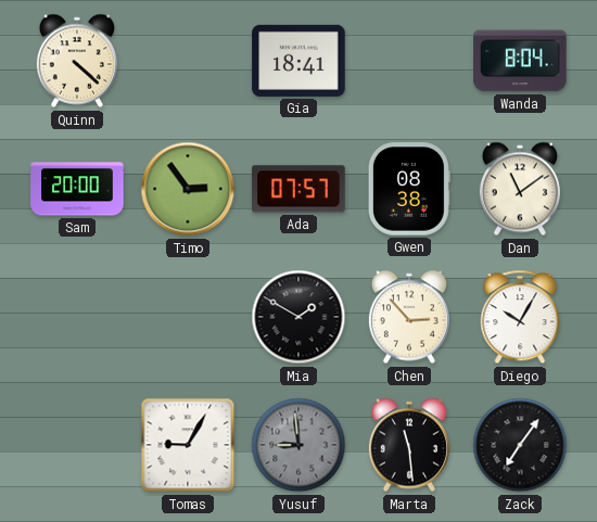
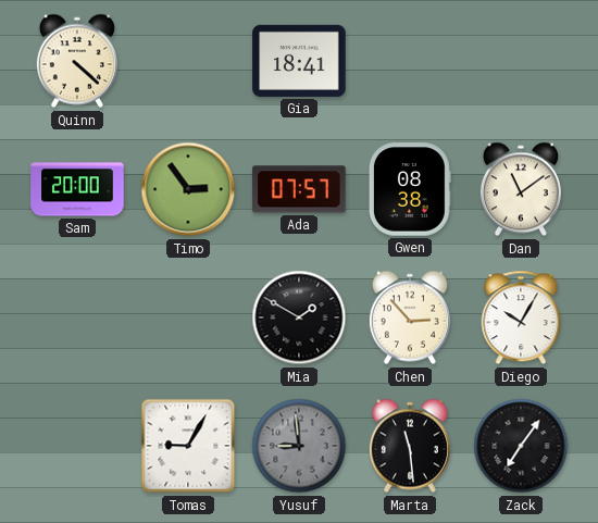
Wanda: 8:04 -> none
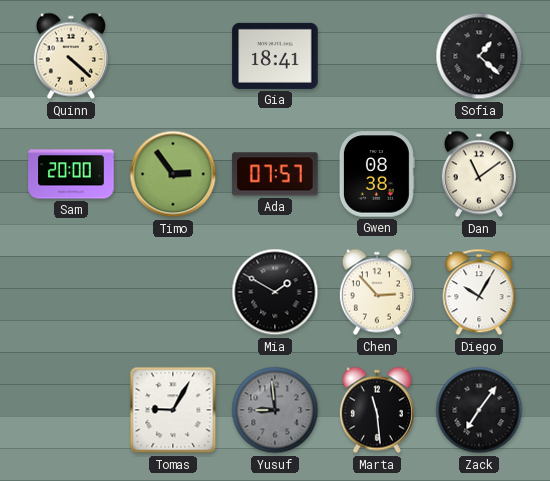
Sofia: none -> 1:22
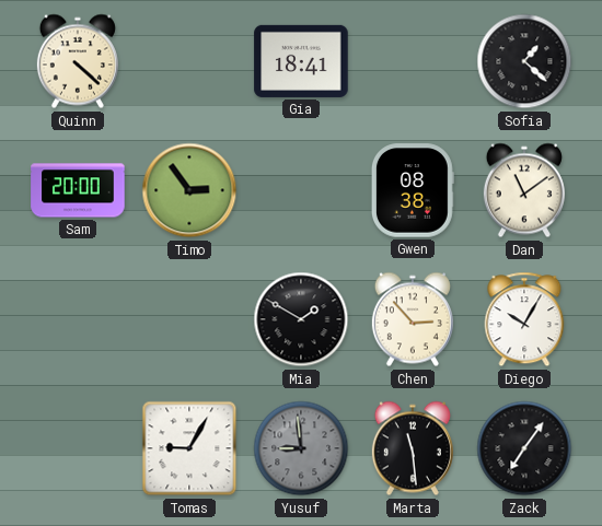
Ada: 07:57 -> none
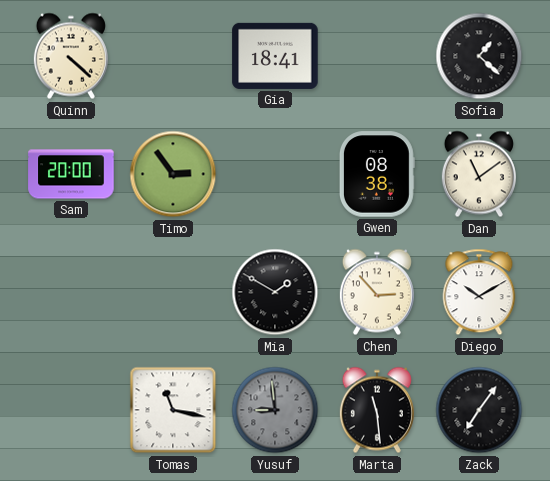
Diego: 10:05 -> 10:10
Tomas: 9:05 -> 11:17
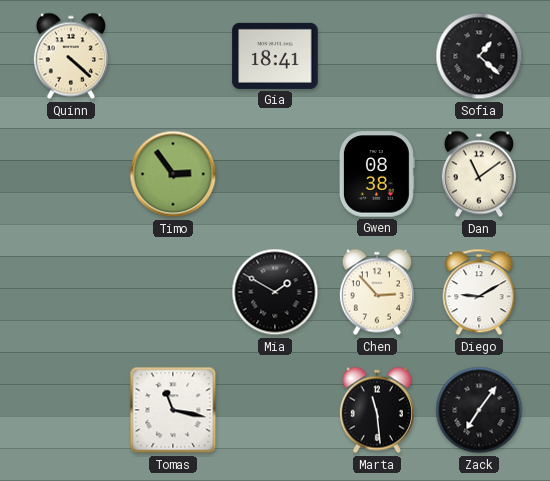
Sam: 20:00 -> none
Diego: 10:10 -> 9:10
Yusuf: 8:59 -> none
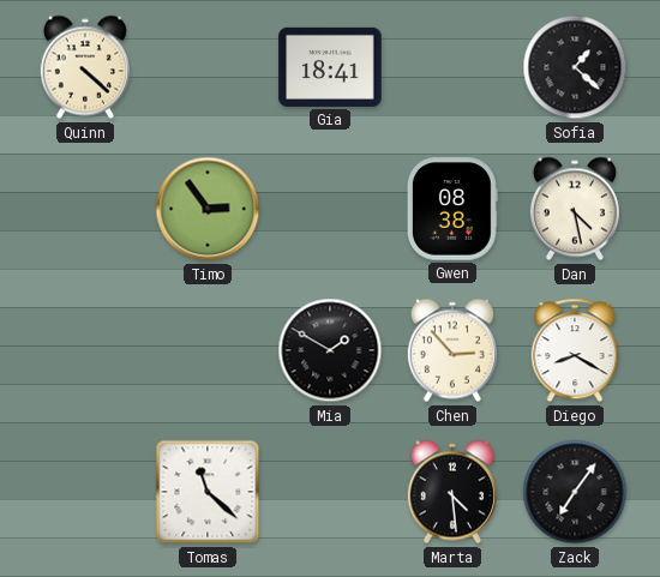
Dan: 11:09 -> 4:28
Diego: 9:10 -> 8:20
Tomas: 11:17 -> 11:22
Marta: 11:29 -> 4:29
